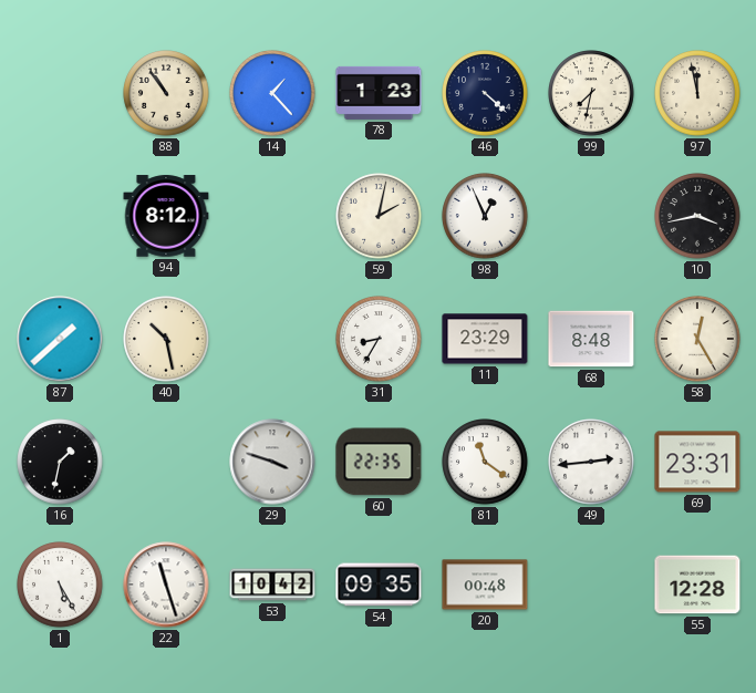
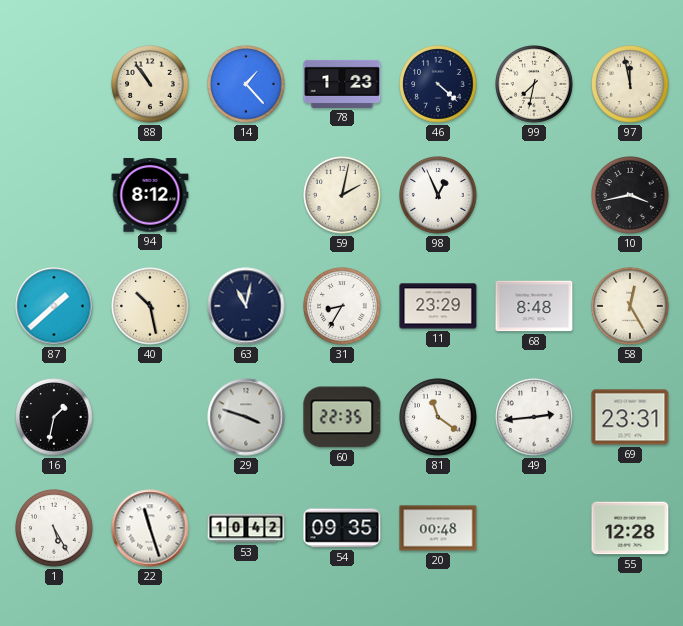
63: none -> 11:02
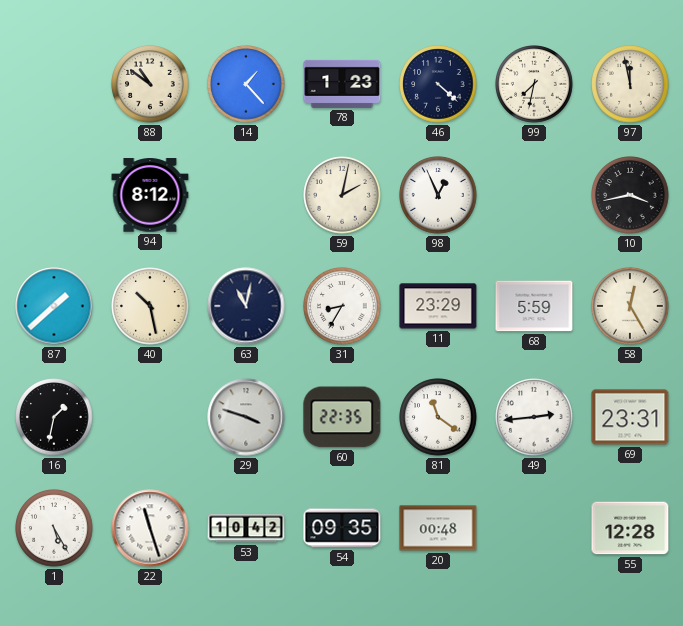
88: 10:54 -> 10:51
68: 8:48 -> 5:59
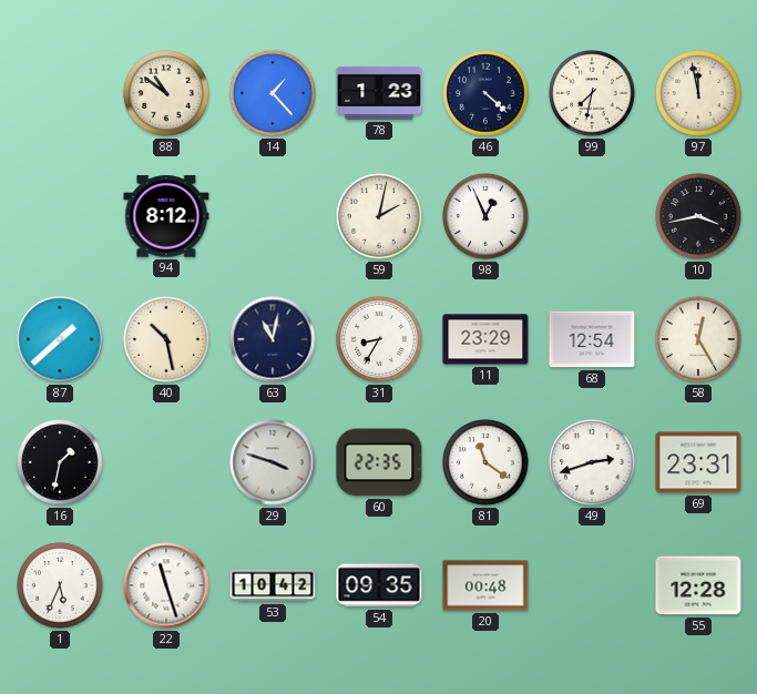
68: 5:59 -> 12:54
49: 2:44 -> 2:42
1: 5:25 -> 5:34
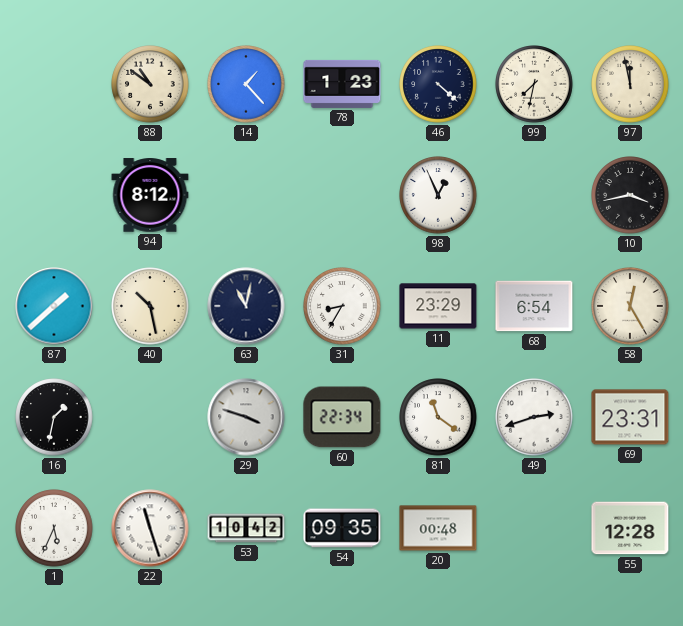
59: 2:02 -> none
68: 12:54 -> 6:54
60: 22:35 -> 22:34
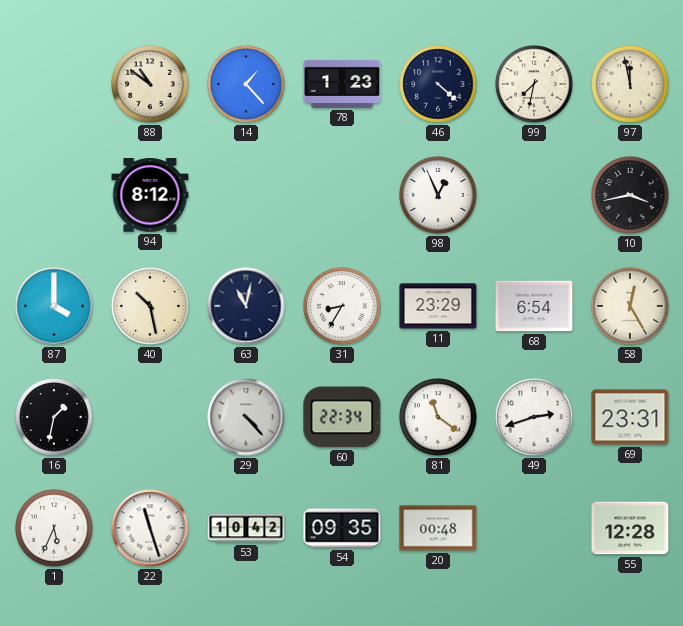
87: 1:38 -> 4:00
29: 3:48 -> 4:23
